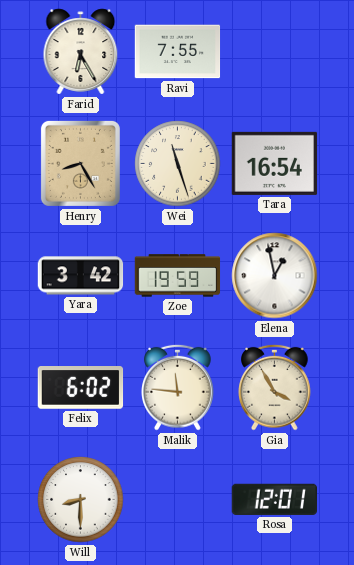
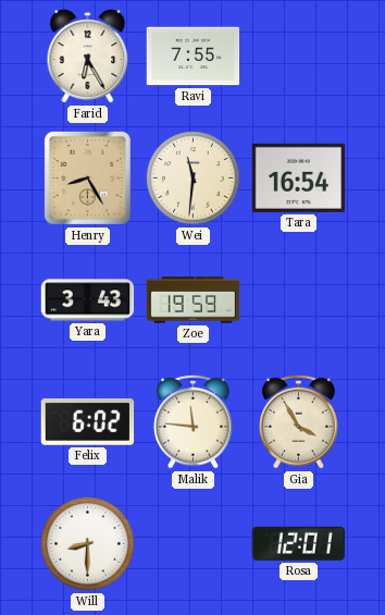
Wei: 11:27 -> 11:31
Yara: 3:42 -> 3:43
Elena: 12:58 -> none
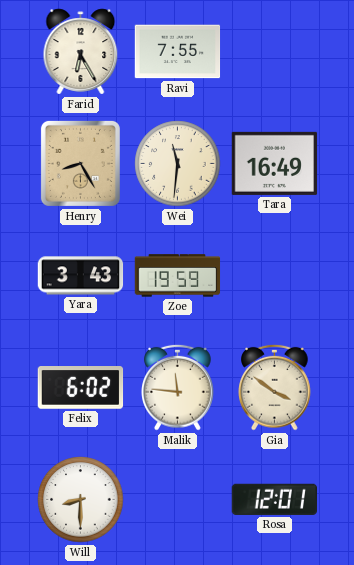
Tara: 16:54 -> 16:49
Gia: 3:55 -> 3:51
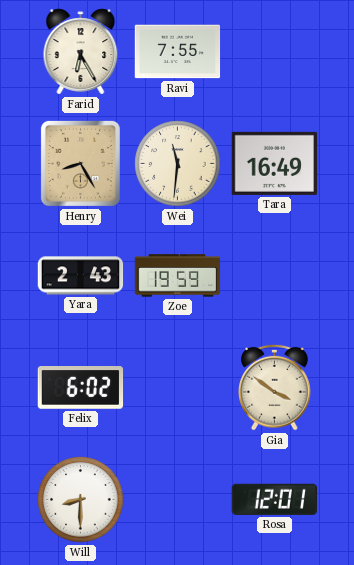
Yara: 3:43 -> 2:43
Malik: 11:46 -> none
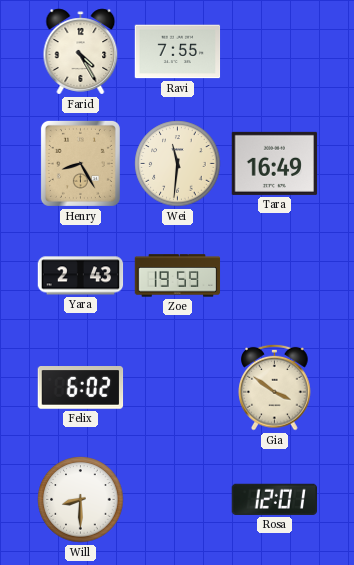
Farid: 6:25 -> 4:25
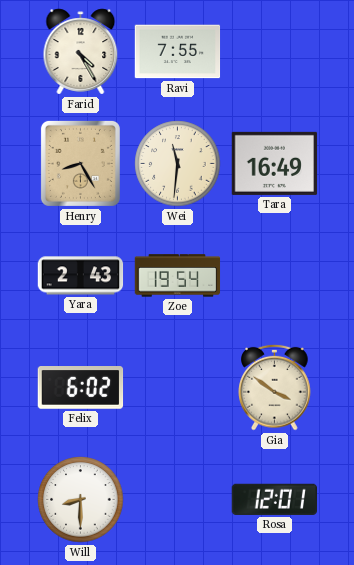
Zoe: 19:59 -> 19:54
